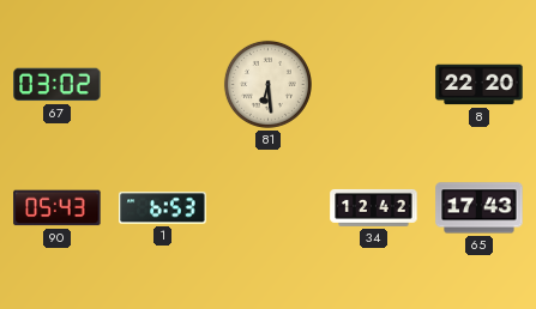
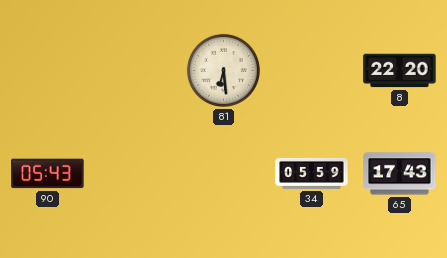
67: 03:02 -> none
1: 6:53 -> none
34: 12:42 -> 05:59
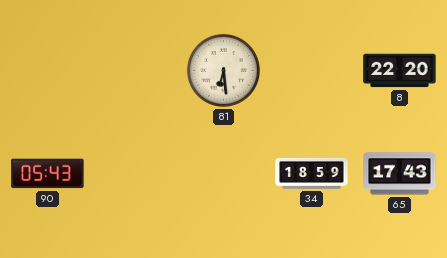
34: 05:59 -> 18:59
